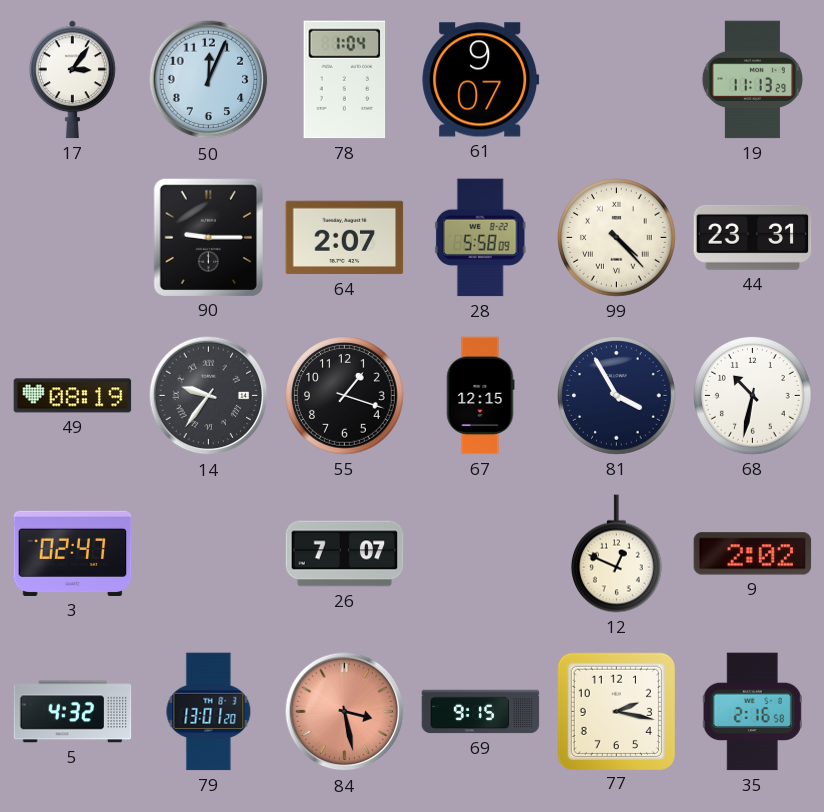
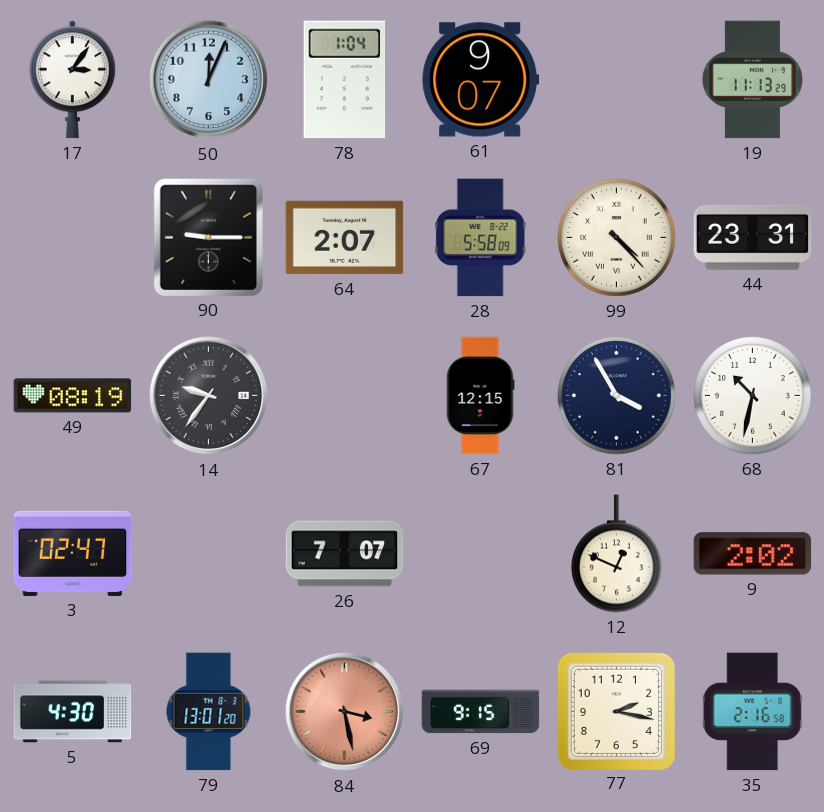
55: 1:18 -> none
5: 4:32 -> 4:30
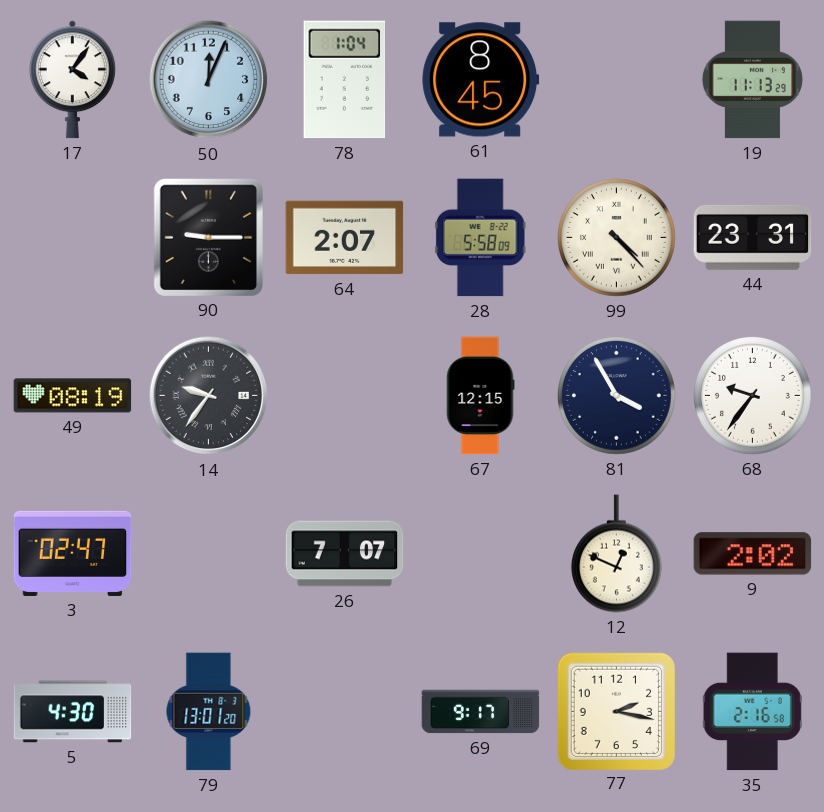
17: 3:06 -> 4:06
61: 9:07 -> 8:45
68: 10:32 -> 9:36
84: 3:28 -> none
69: 9:15 -> 9:17
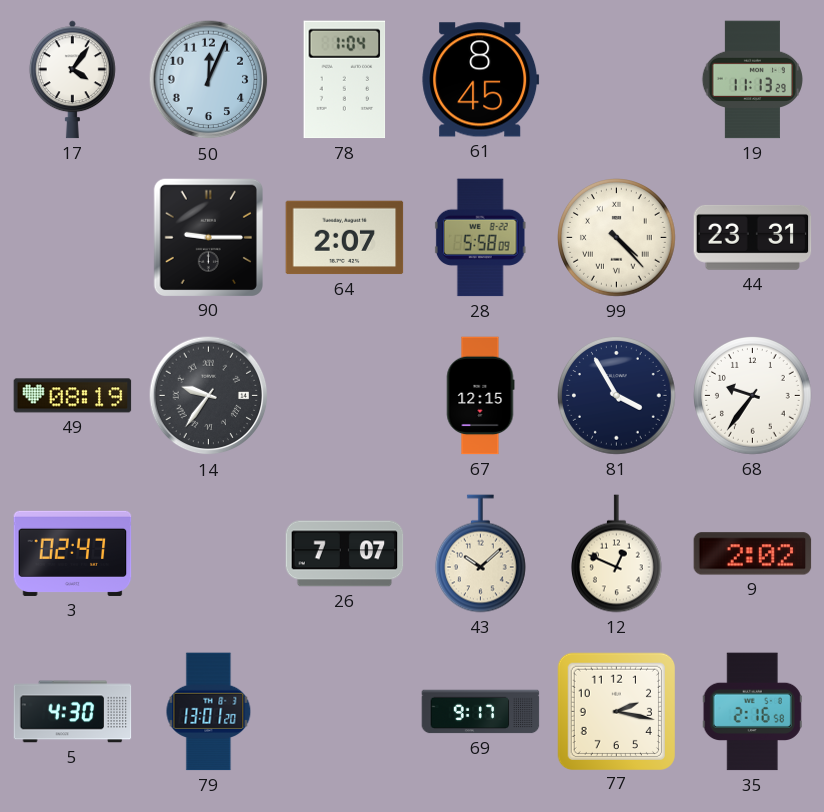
43: none -> 10:08
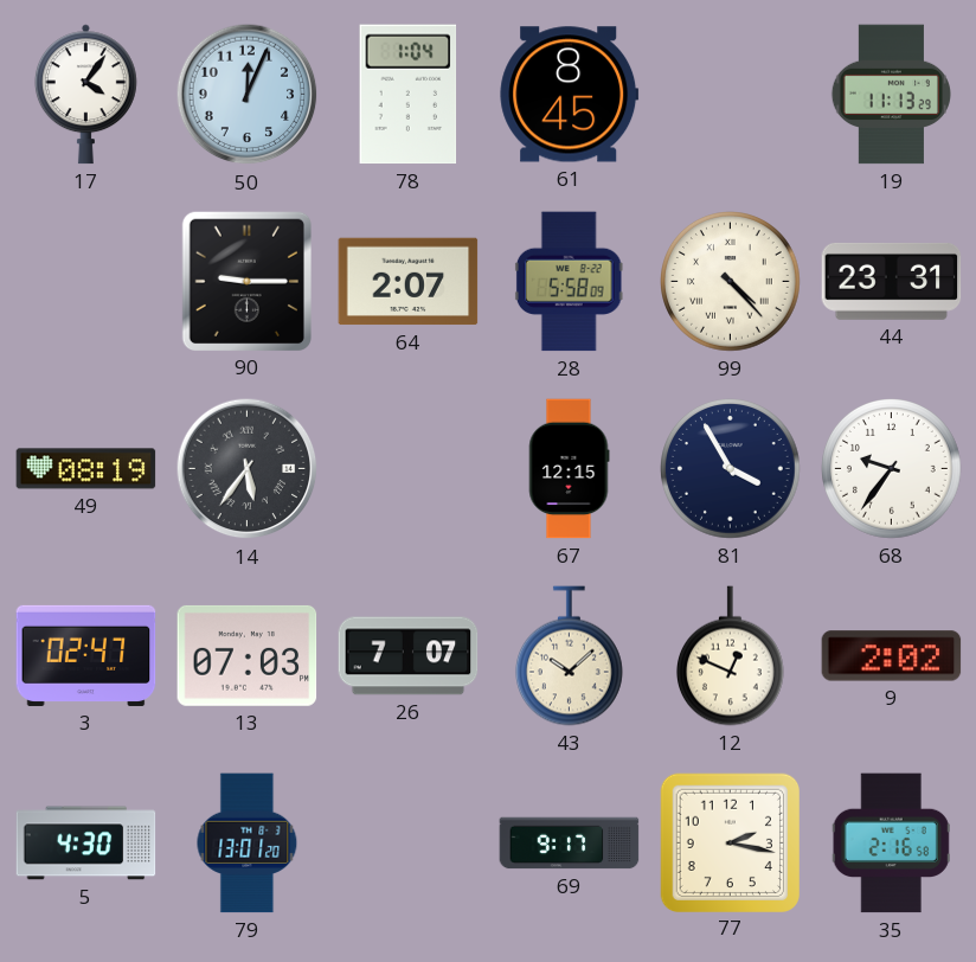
14: 9:36 -> 5:36
13: none -> 07:03
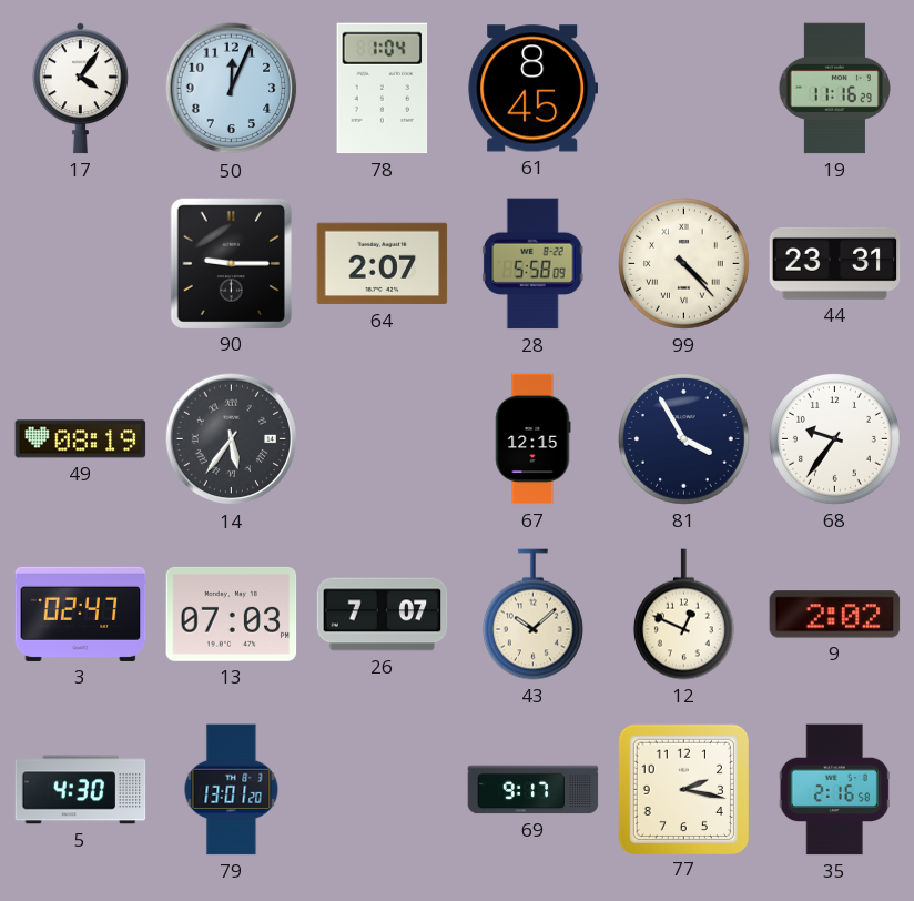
19: 11:13 -> 11:16
